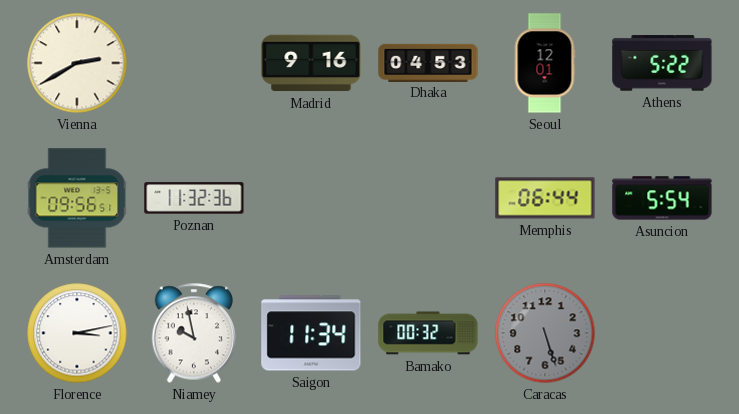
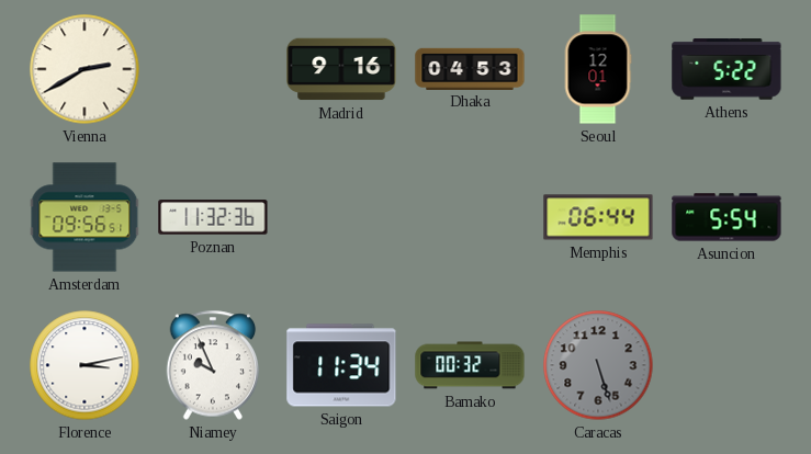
Niamey: 9:58 -> 9:56
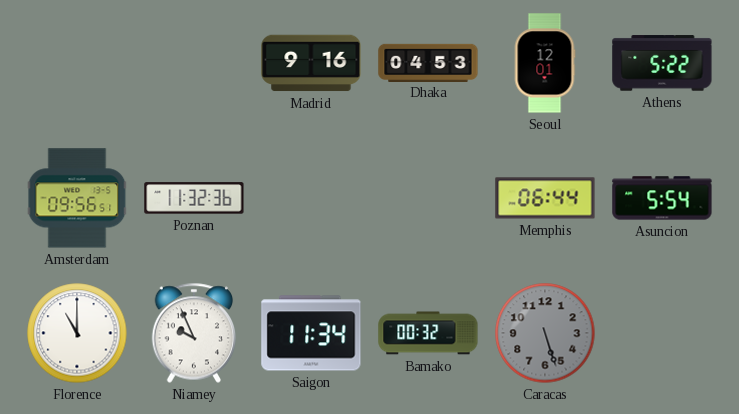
Vienna: 2:40 -> none
Florence: 3:13 -> 11:00
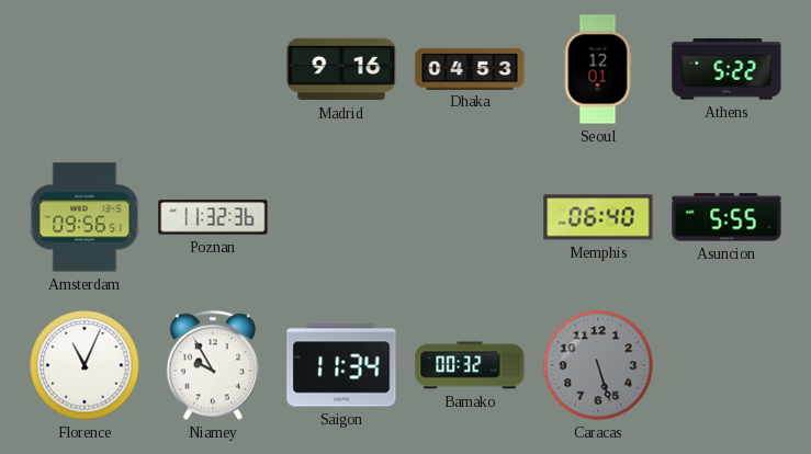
Memphis: 06:44 -> 06:40
Asuncion: 5:54 -> 5:55
Florence: 11:00 -> 11:04
Niamey: 9:56 -> 9:55
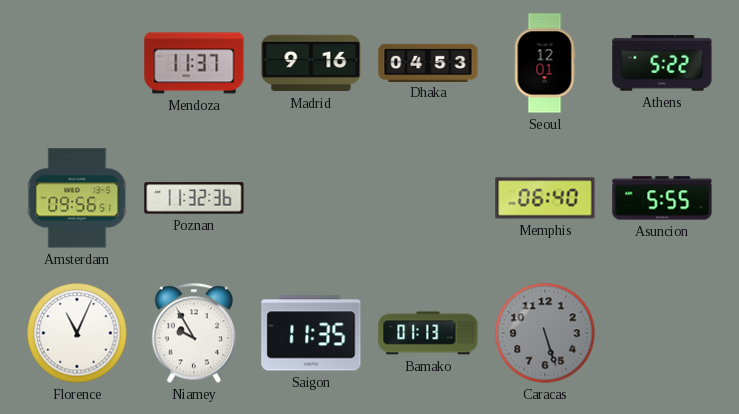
Mendoza: none -> 11:37
Saigon: 11:34 -> 11:35
Bamako: 00:32 -> 01:13
